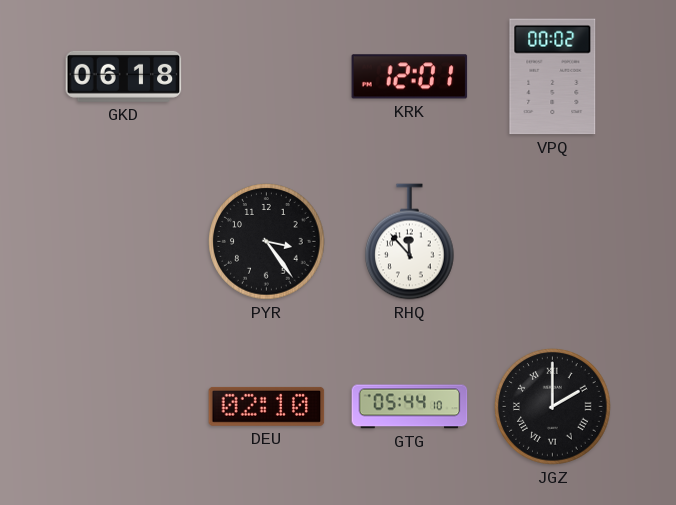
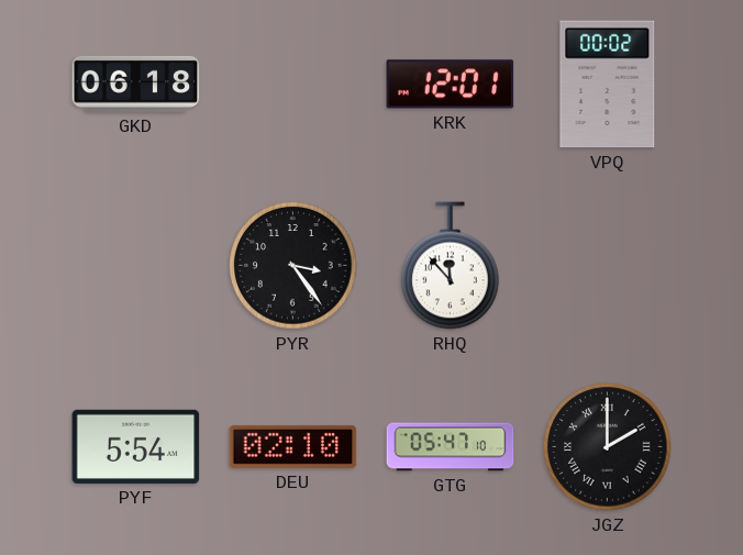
PYF: none -> 5:54
GTG: 05:44 -> 05:47
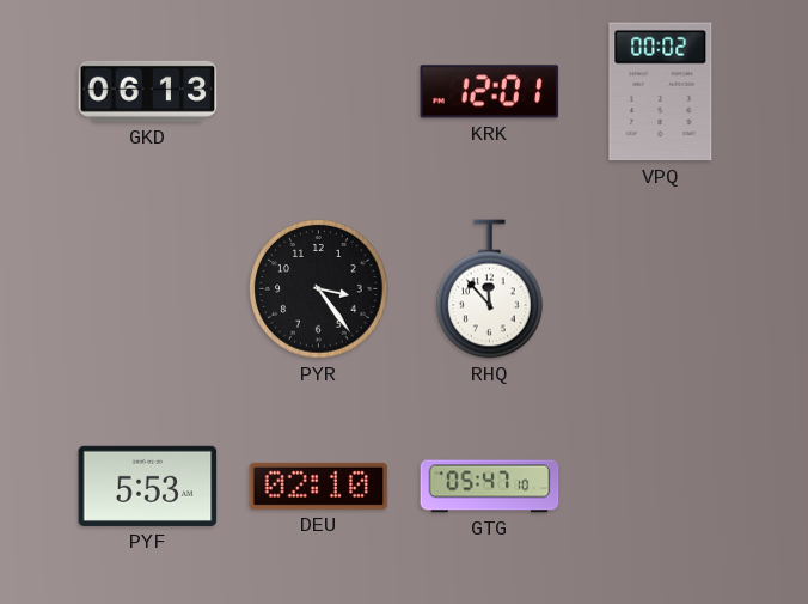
GKD: 06:18 -> 06:13
PYF: 5:54 -> 5:53
JGZ: 2:00 -> none
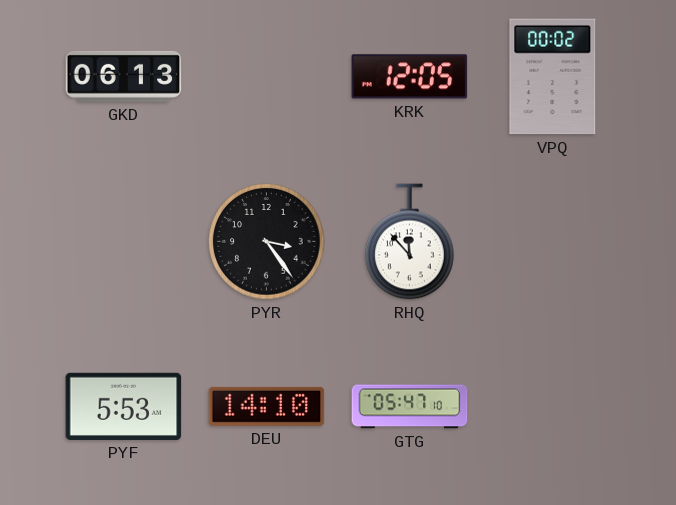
KRK: 12:01 -> 12:05
DEU: 02:10 -> 14:10
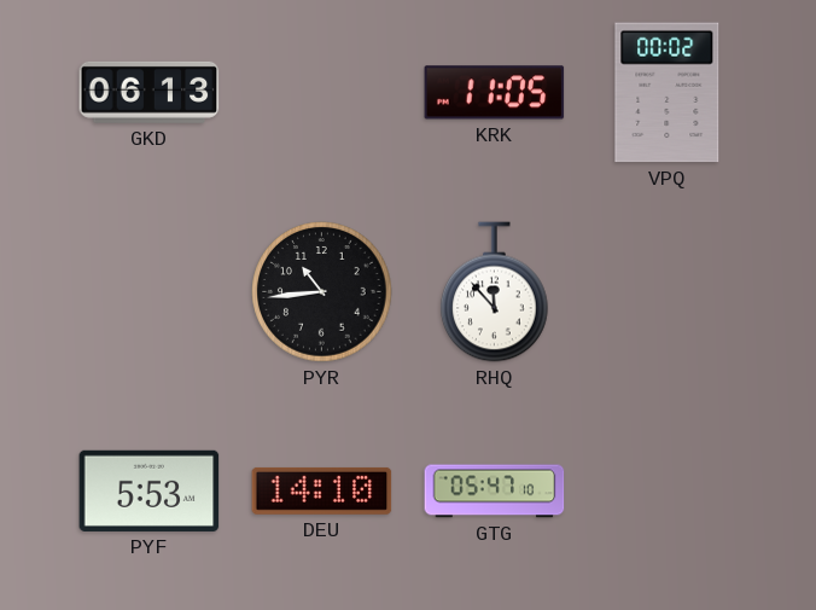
KRK: 12:05 -> 11:05
PYR: 3:24 -> 10:44
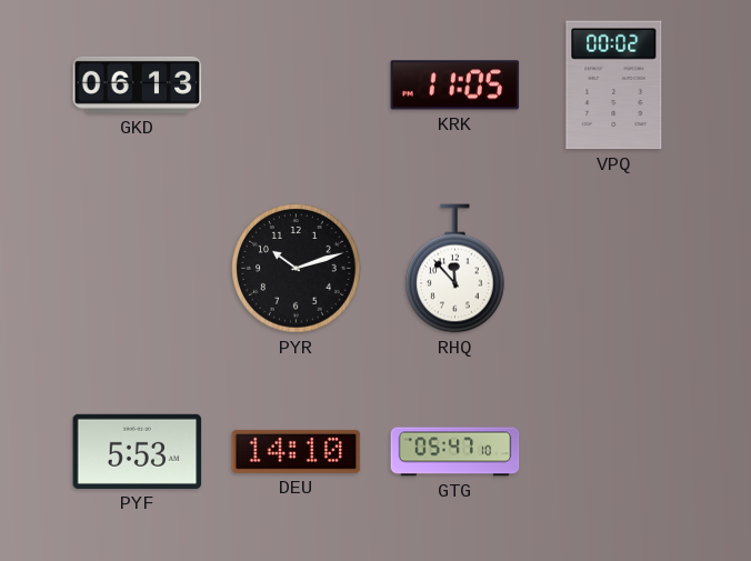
PYR: 10:44 -> 10:12
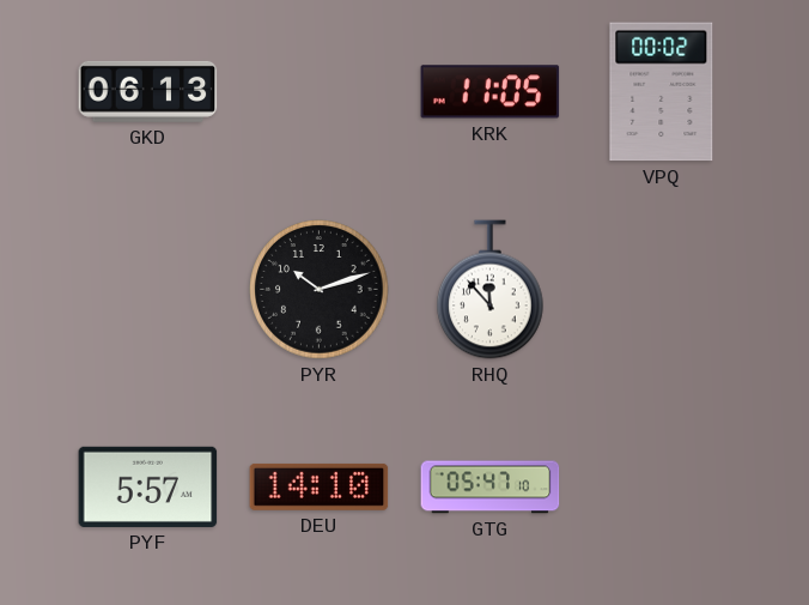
PYF: 5:53 -> 5:57
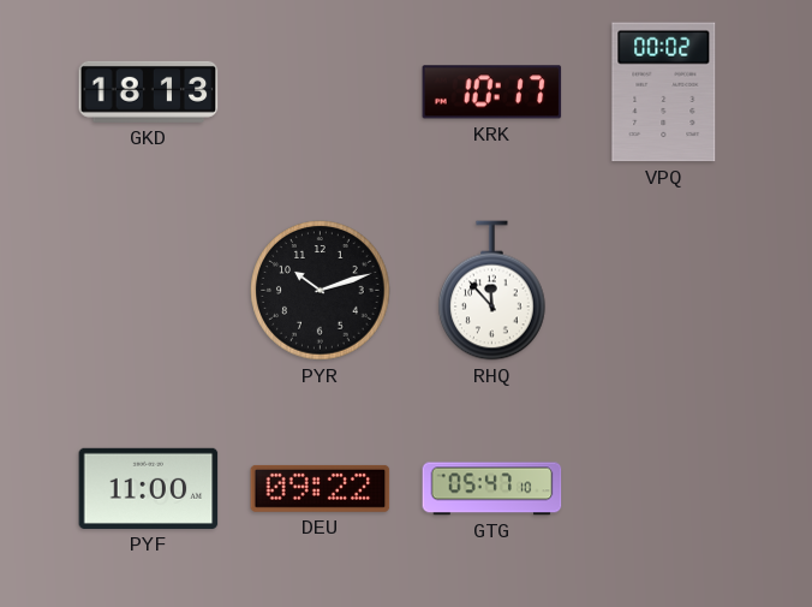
GKD: 06:13 -> 18:13
KRK: 11:05 -> 10:17
PYF: 5:57 -> 11:00
DEU: 14:10 -> 09:22
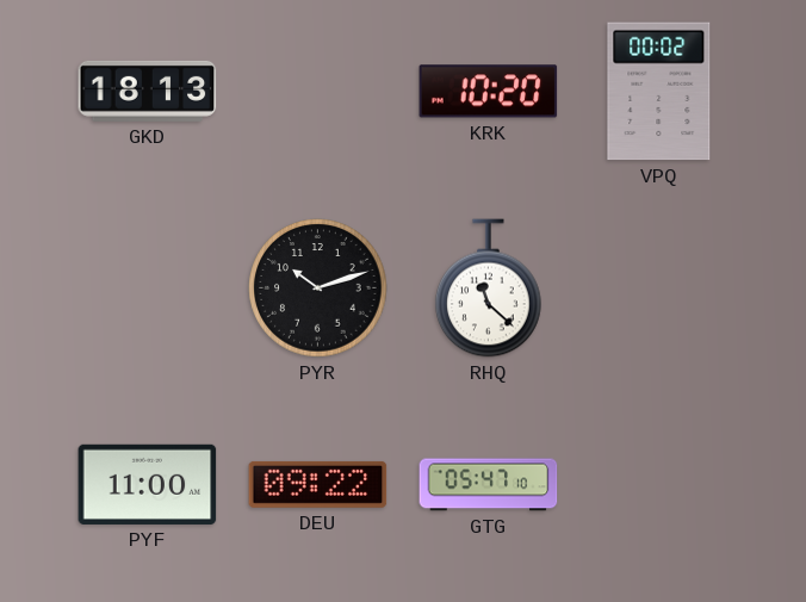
KRK: 10:17 -> 10:20
RHQ: 11:53 -> 11:22
